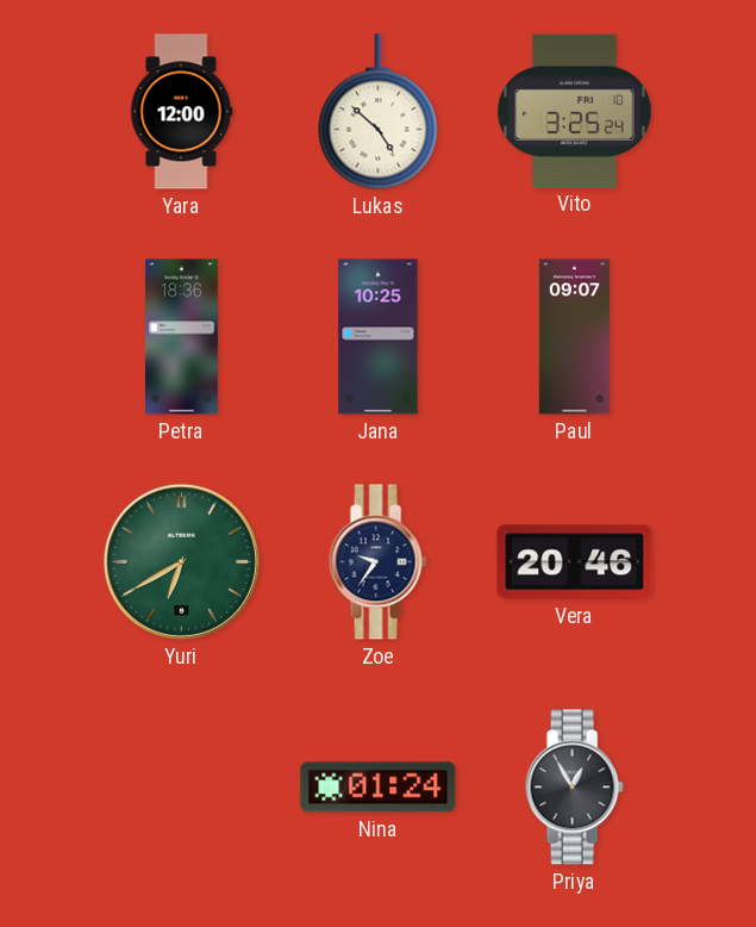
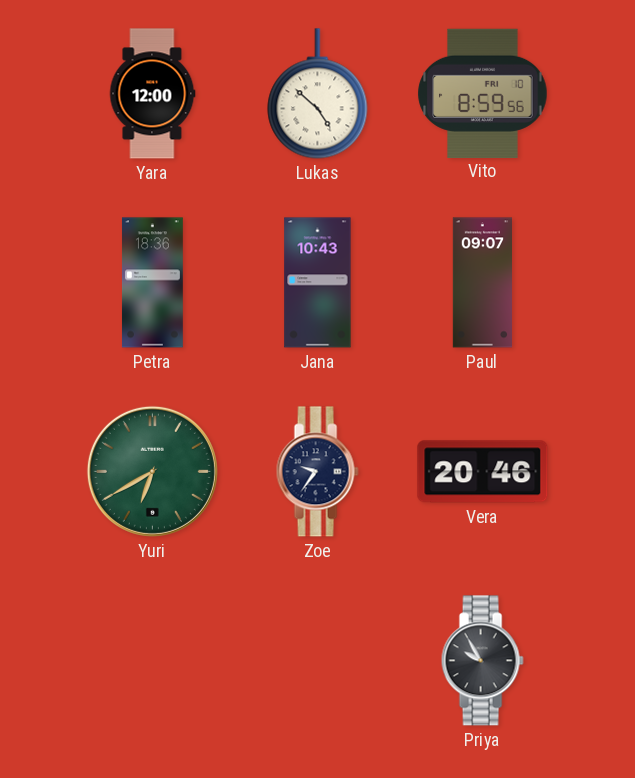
Vito: 3:25 -> 8:59
Jana: 10:25 -> 10:43
Nina: 01:24 -> none
Priya: 12:55 -> 9:55
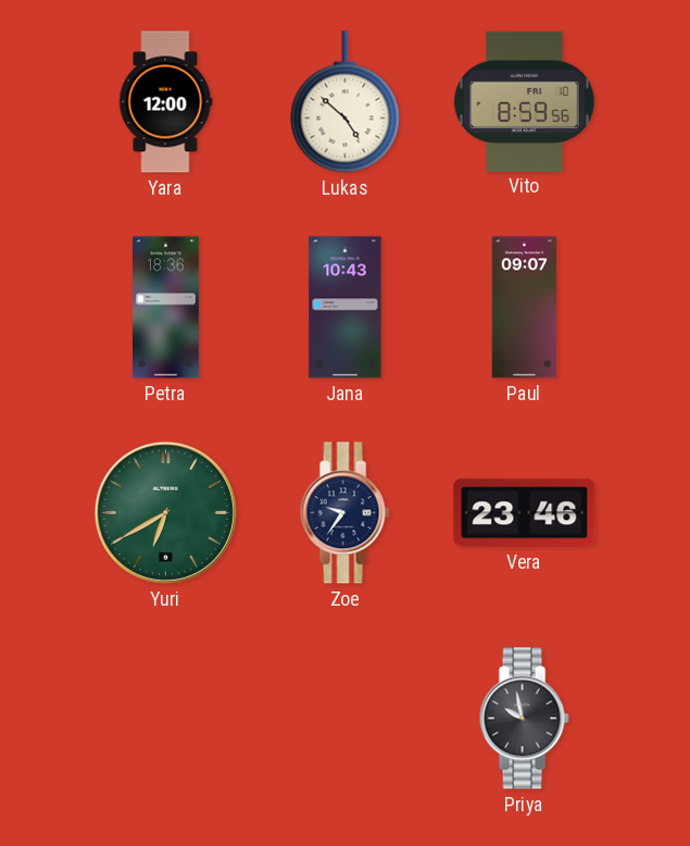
Vera: 20:46 -> 23:46
Priya: 9:55 -> 9:58
